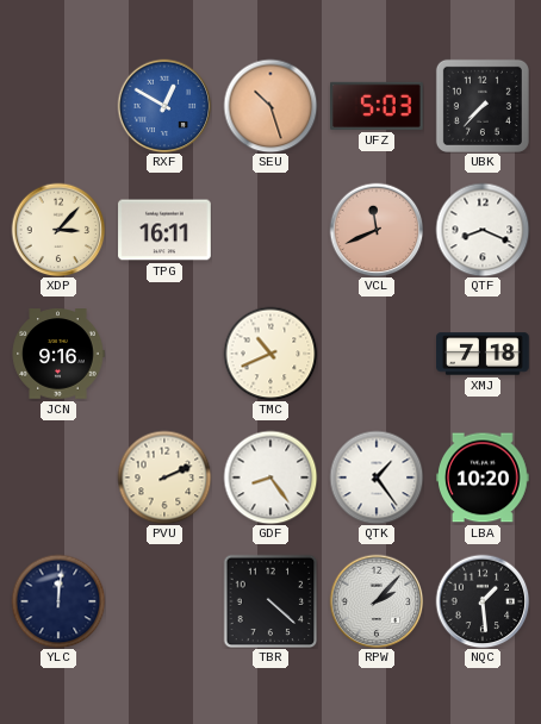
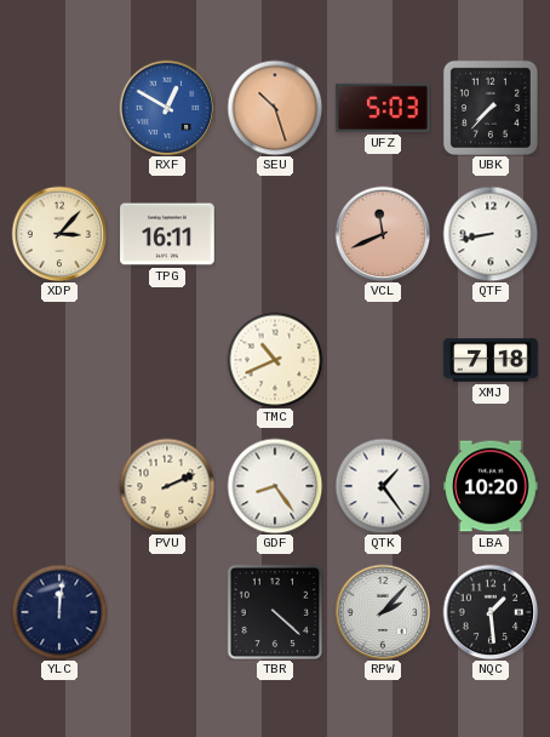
QTF: 8:19 -> 8:43
JCN: 9:16 -> none
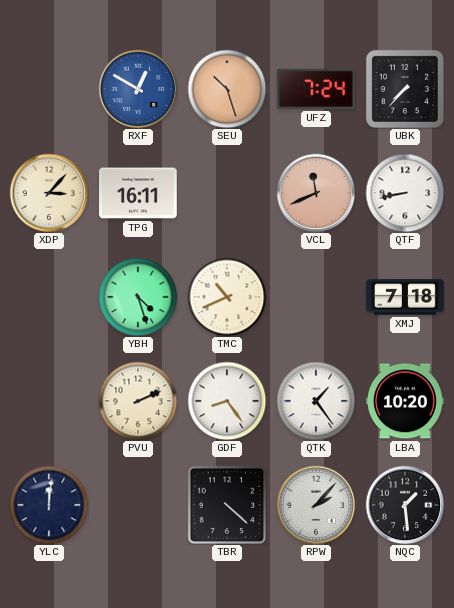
UFZ: 5:03 -> 7:24
YBH: none -> 4:27
